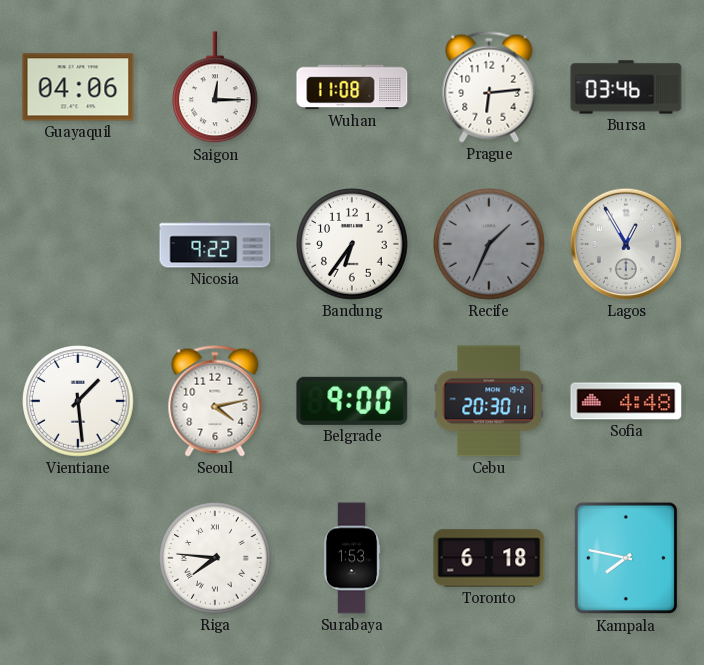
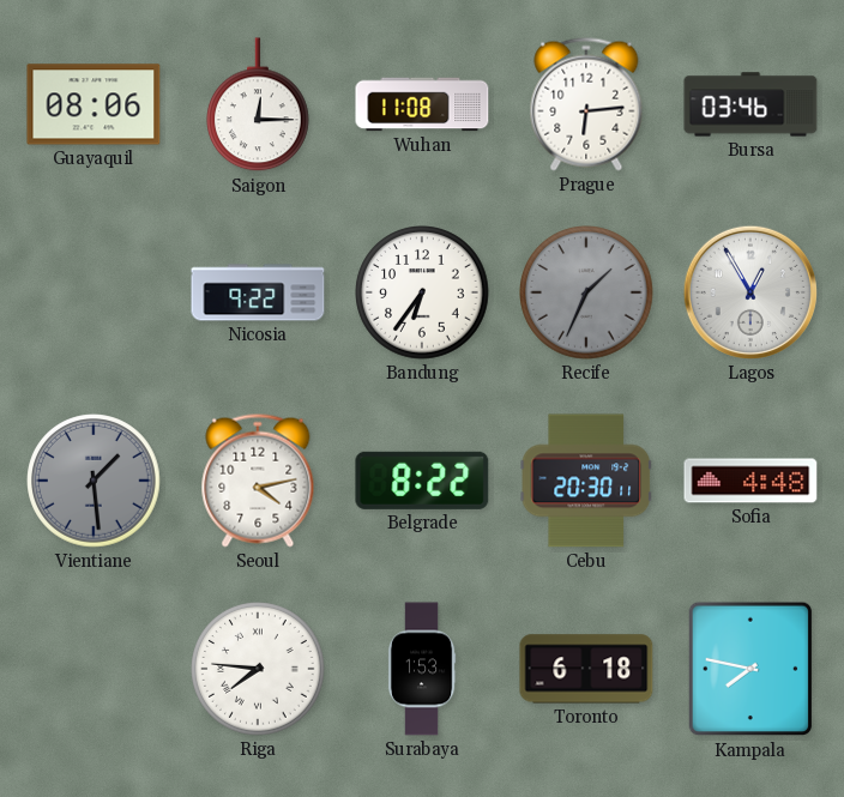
Guayaquil: 04:06 -> 08:06
Vientiane dial: white -> grey
Belgrade: 9:00 -> 8:22
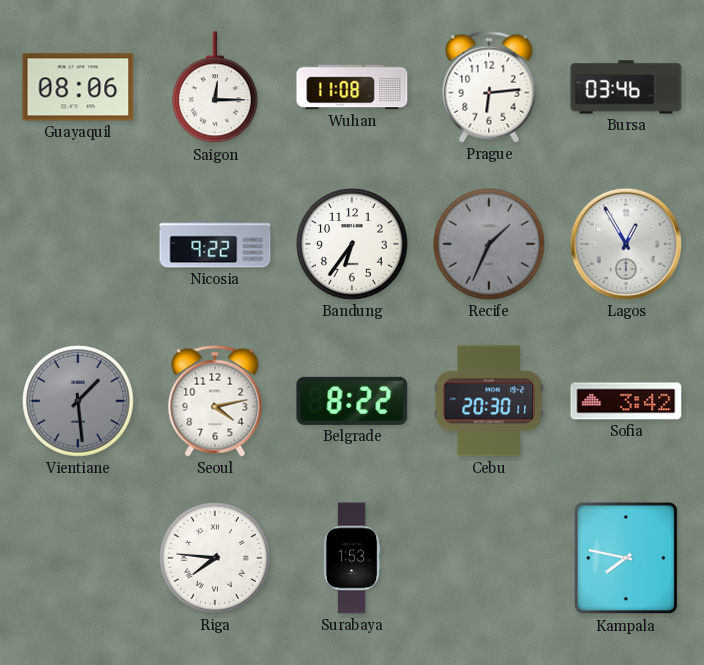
Sofia: 4:48 -> 3:42
Toronto: 6:18 -> none
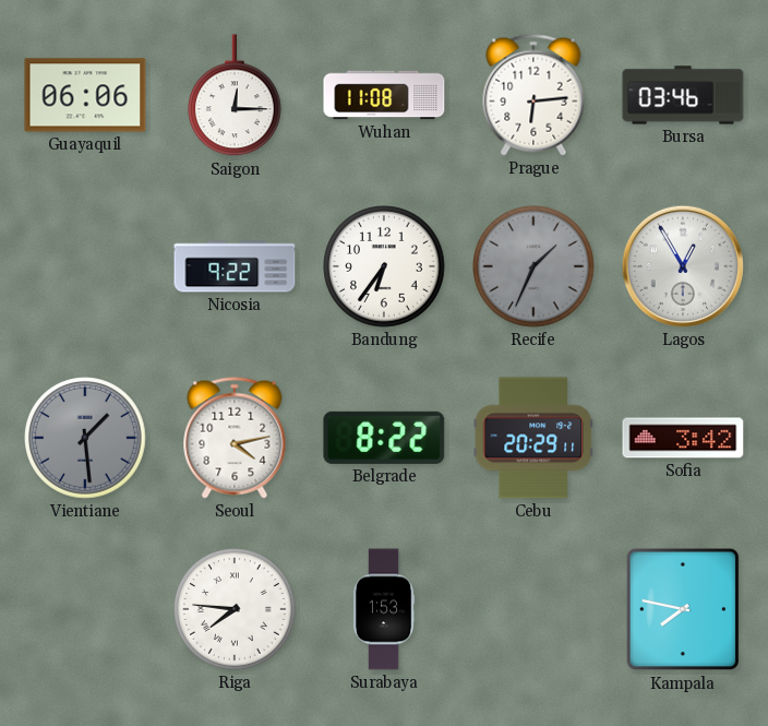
Guayaquil: 08:06 -> 06:06
Cebu: 20:30 -> 20:29
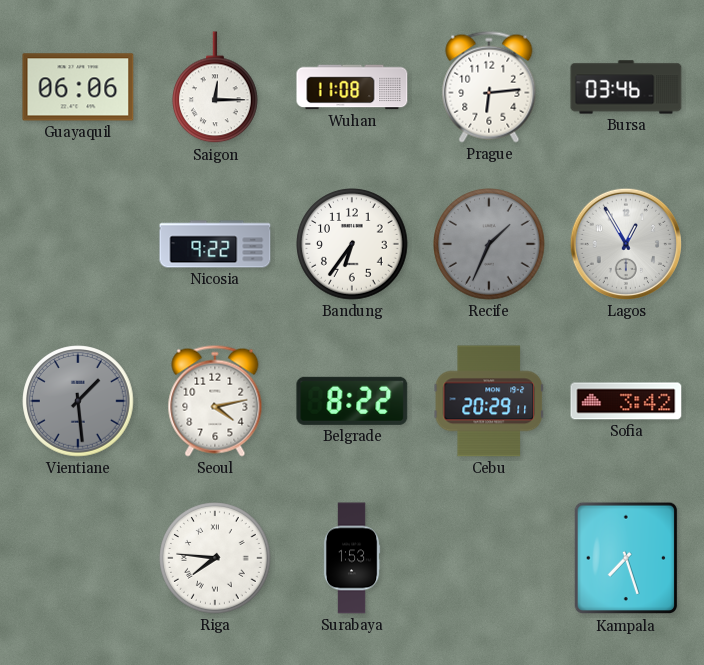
Kampala: 7:47 -> 7:27
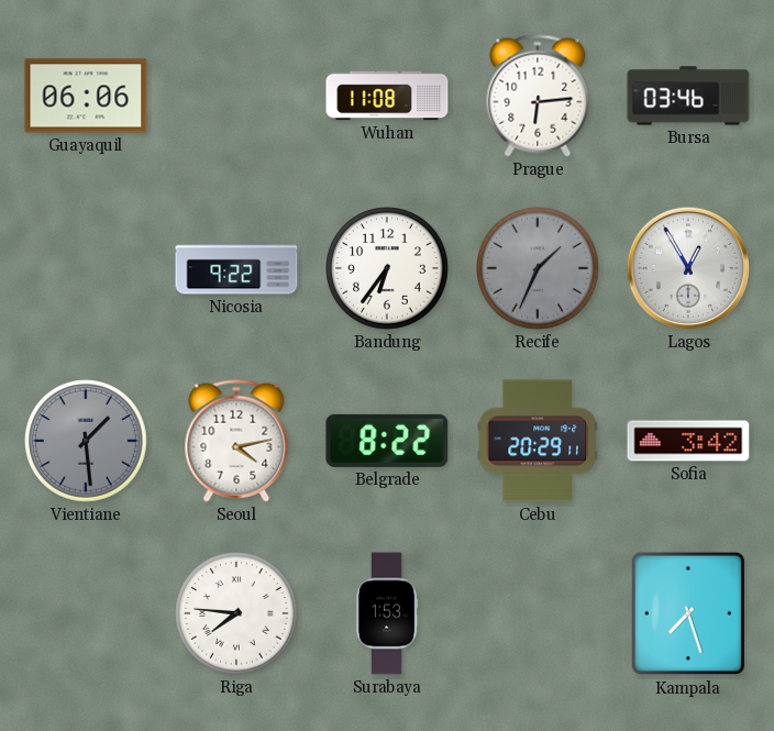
Saigon: 12:15 -> none
